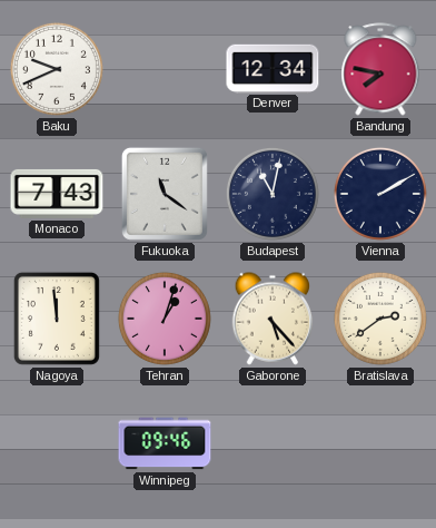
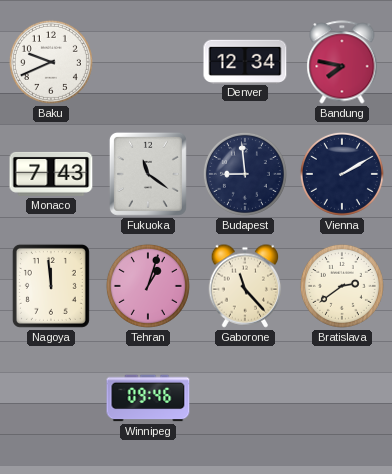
Budapest: 11:02 -> 8:59
Gaborone: 5:23 -> 11:23
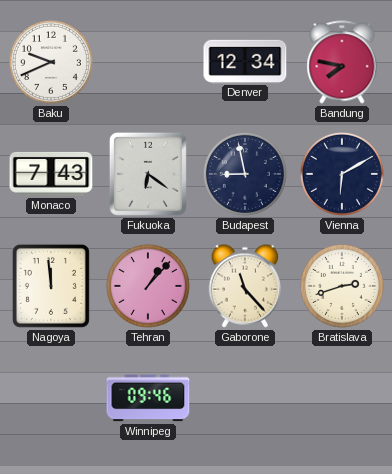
Fukuoka: 11:21 -> 6:21
Budapest: 8:59 -> 8:58
Vienna: 2:10 -> 6:10
Tehran: 1:03 -> 1:07
Bratislava: 2:39 -> 2:42
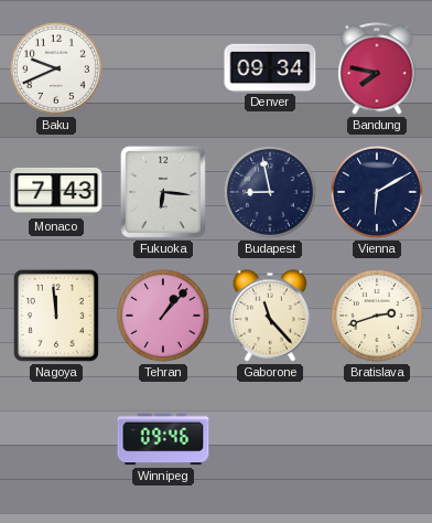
Denver: 12:34 -> 09:34
Fukuoka: 6:21 -> 6:16
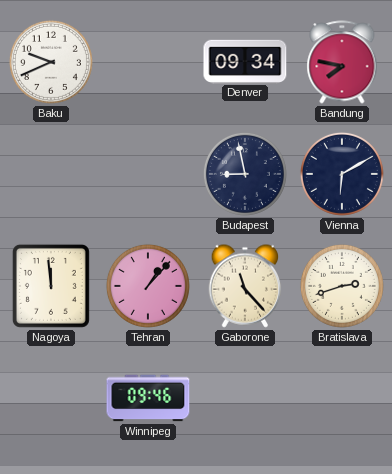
Monaco: 7:43 -> none
Fukuoka: 6:16 -> none
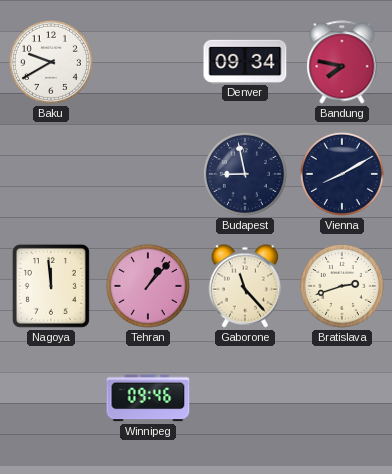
Baku: 9:41 -> 9:40
Vienna: 6:10 -> 8:10
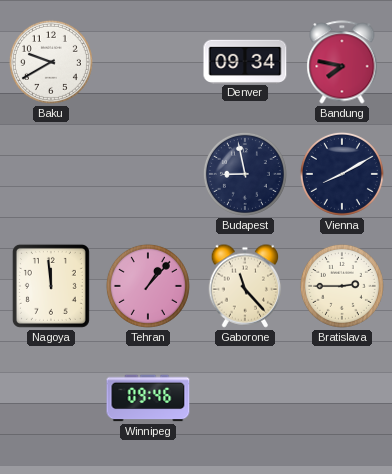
Bratislava: 2:42 -> 2:45
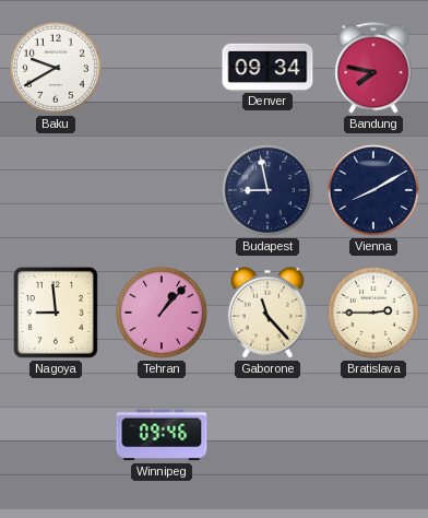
Nagoya: 11:59 -> 8:59
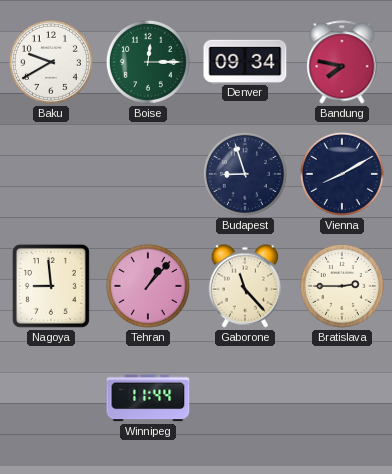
Boise: none -> 12:15
Budapest: 8:58 -> 8:57
Winnipeg: 09:46 -> 11:44
